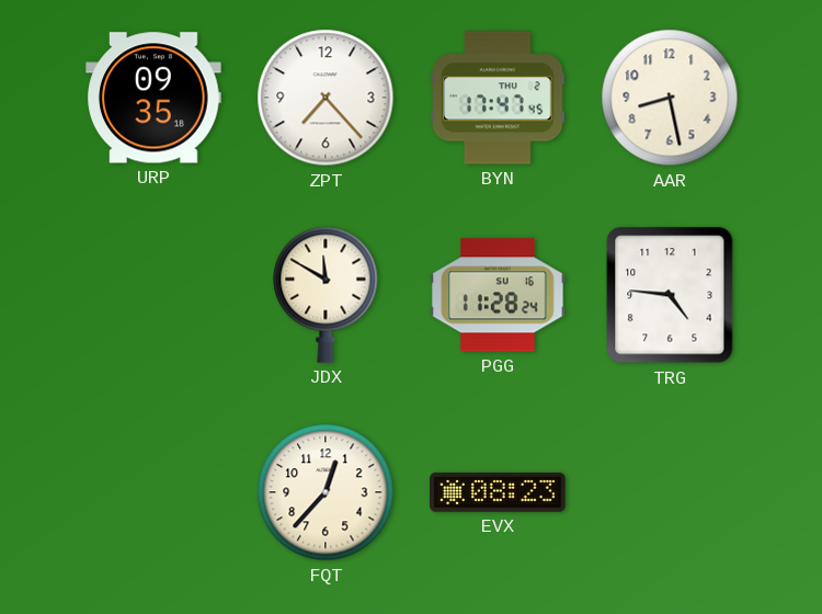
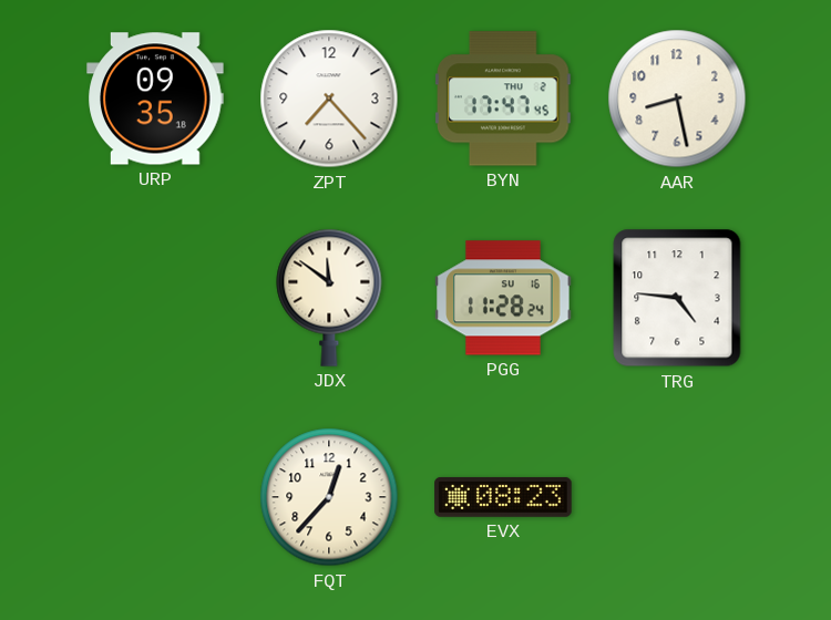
JDX: 11:50 -> 11:51
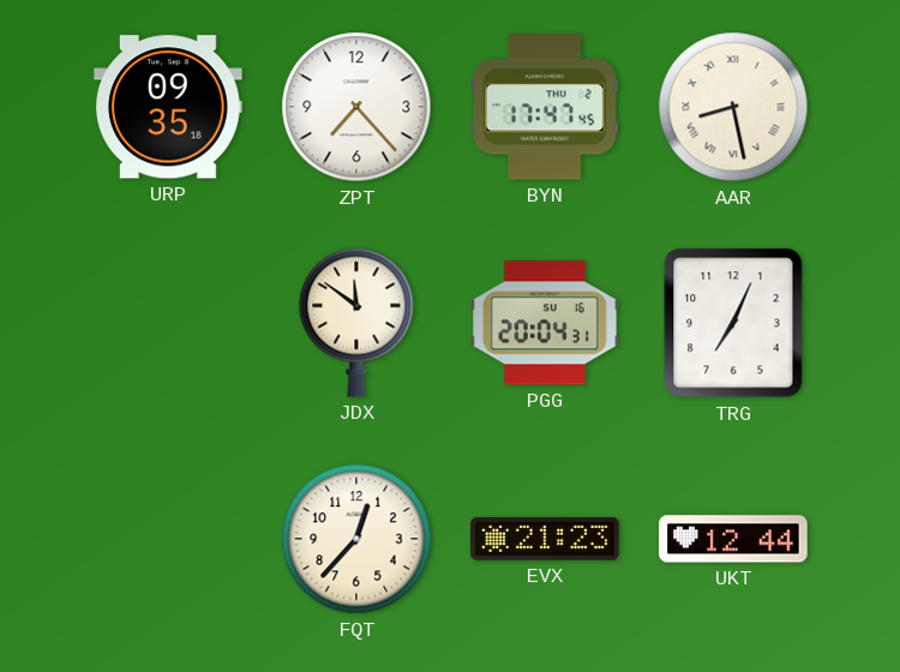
AAR numerals: Arabic -> Roman
PGG: 11:28 -> 20:04
TRG: 4:46 -> 7:04
EVX: 08:23 -> 21:23
UKT: none -> 12:44
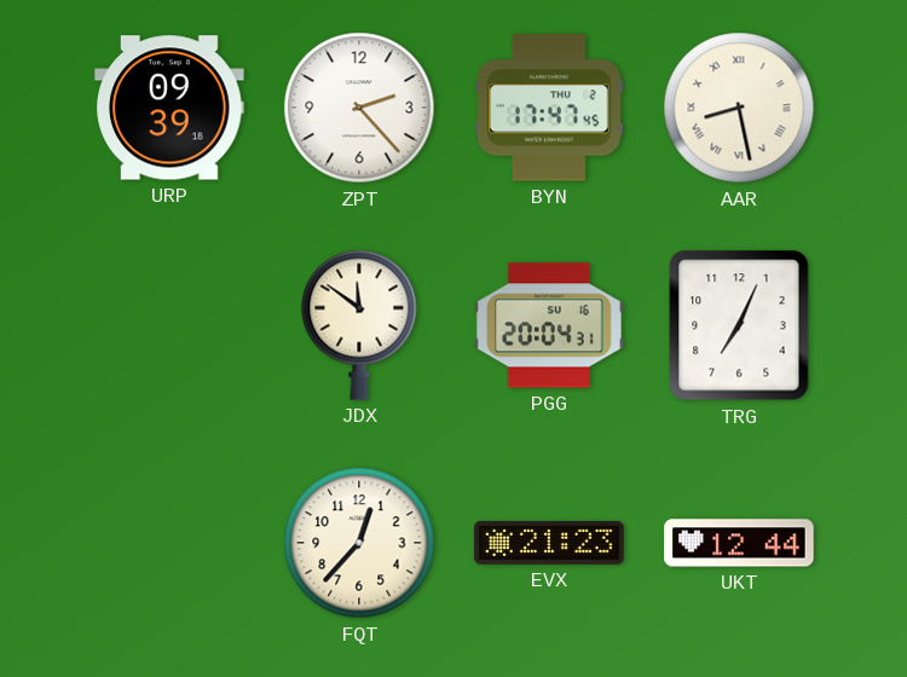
URP: 09:35 -> 09:39
ZPT: 7:23 -> 2:23
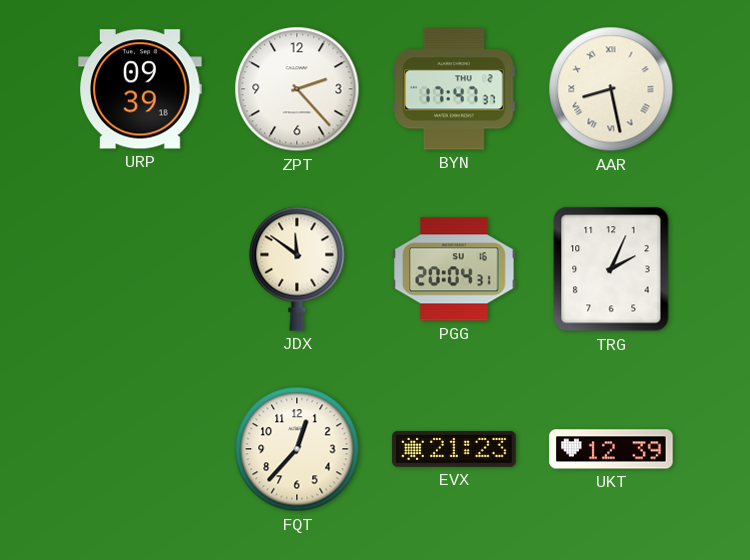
BYN: 17:47:45 -> 17:47:37
TRG: 7:04 -> 2:04
UKT: 12:44 -> 12:39
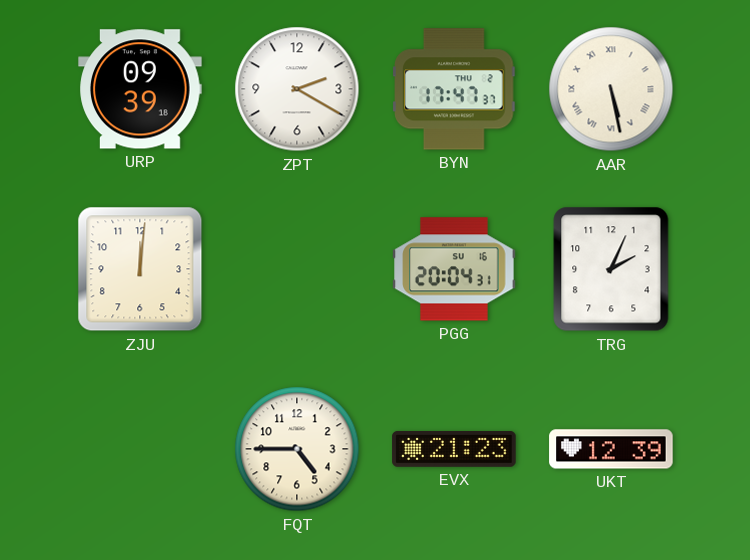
ZPT: 2:23 -> 2:20
AAR: 8:28 -> 5:28
ZJU: none -> 12:01
JDX: 11:51 -> none
FQT: 12:37 -> 4:45
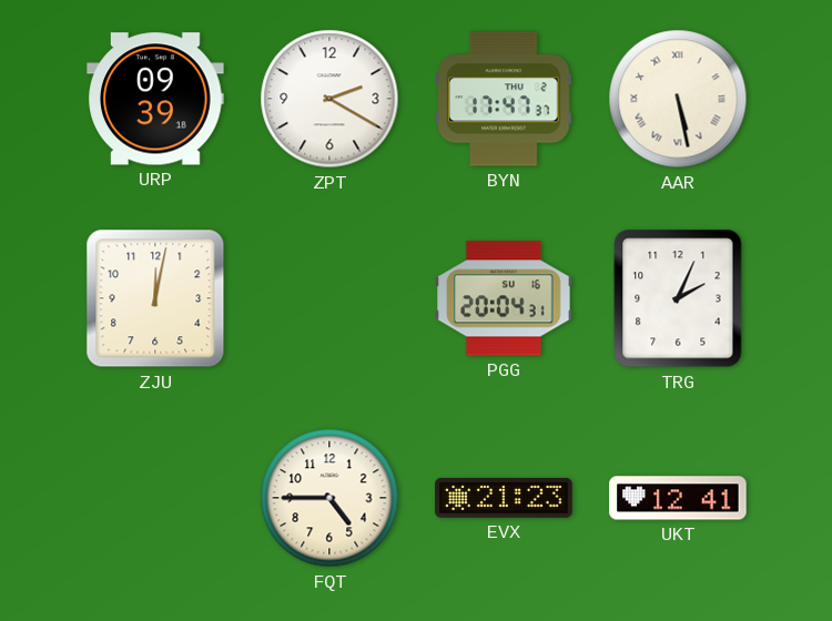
ZJU: 12:01 -> 12:02
UKT: 12:39 -> 12:41
